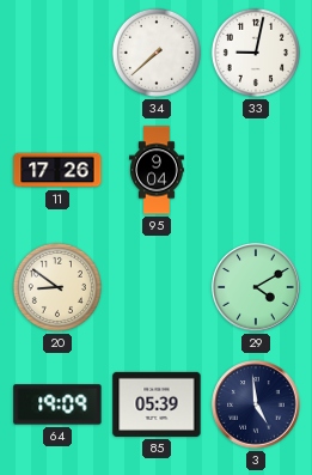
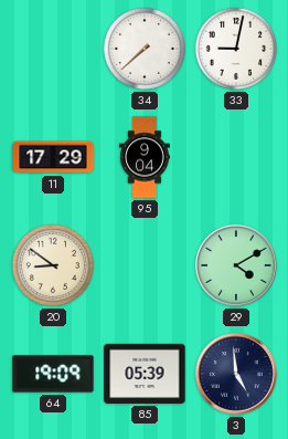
11: 17:26 -> 17:29
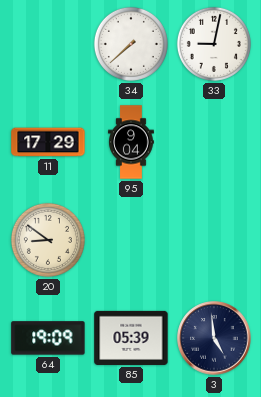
29: 4:10 -> none
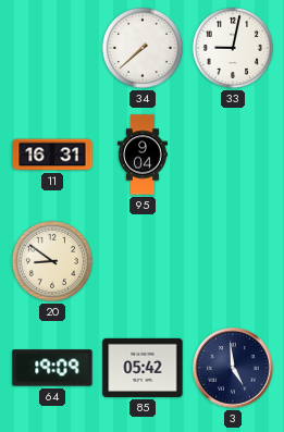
11: 17:29 -> 16:31
85: 05:39 -> 05:42
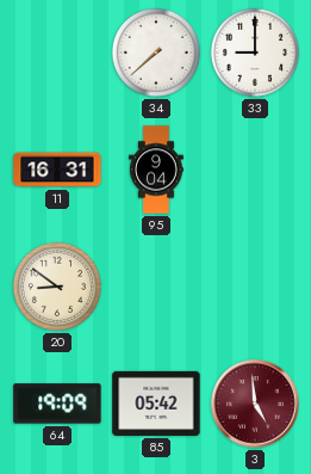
33: 9:02 -> 9:00
3 dial: navy -> burgundy
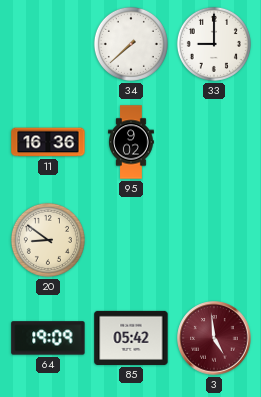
11: 16:31 -> 16:36
95: 9:04 -> 9:02
